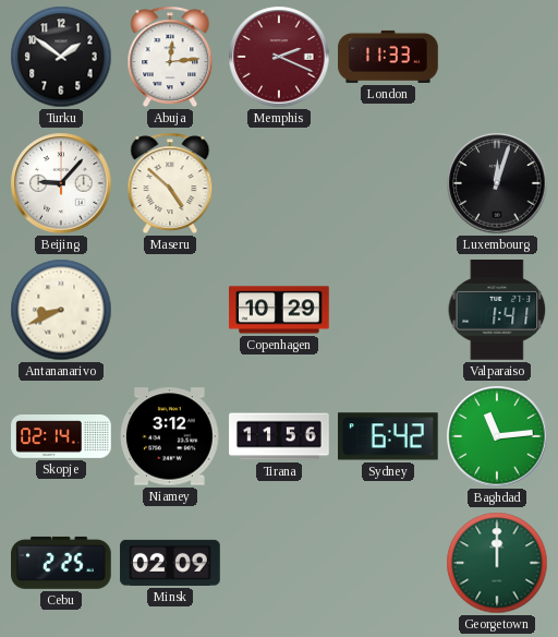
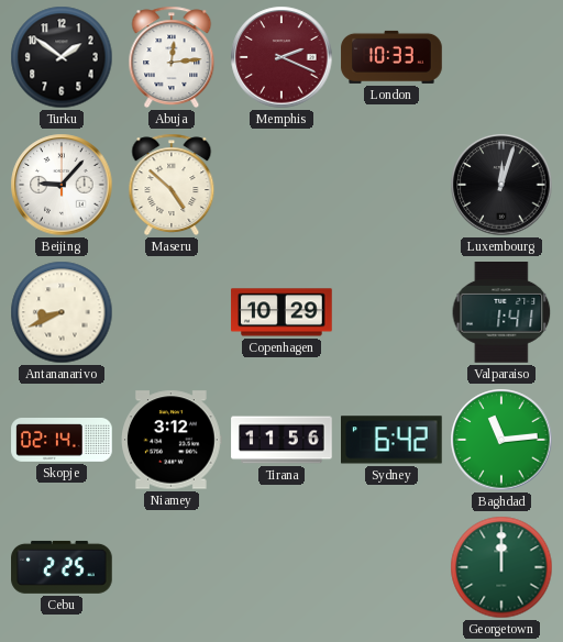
London: 11:33 -> 10:33
Minsk: 02:09 -> none
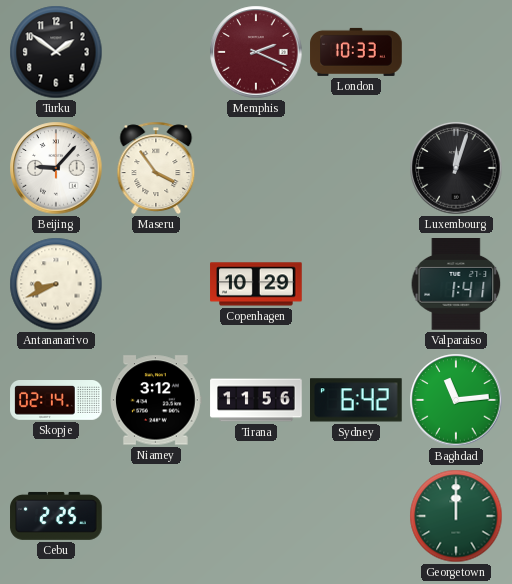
Abuja: 12:14 -> none
Maseru: 4:52 -> 3:54
